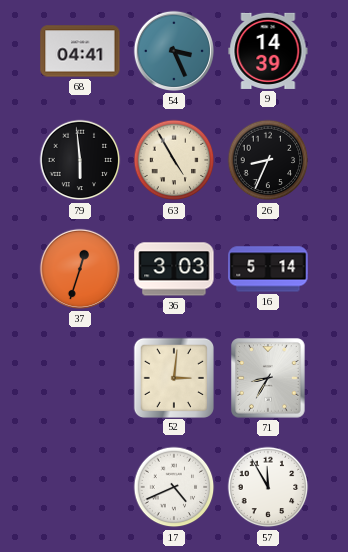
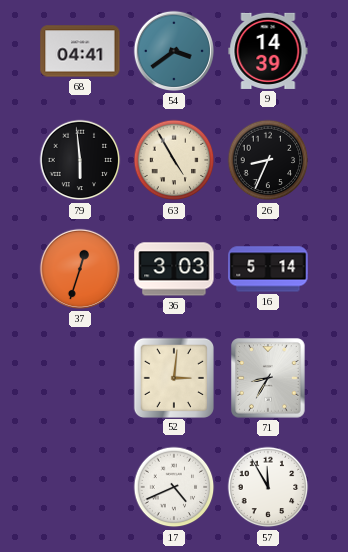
54: 3:26 -> 3:39
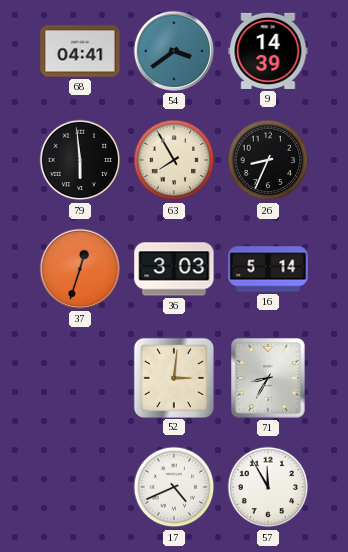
63: 4:55 -> 7:55
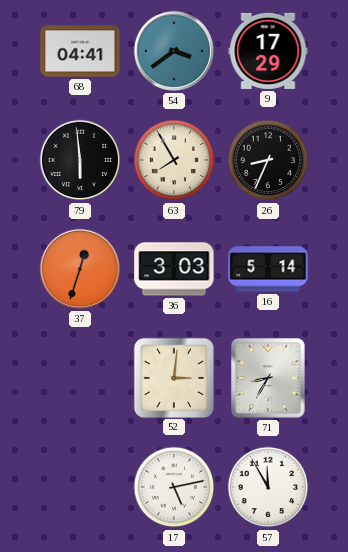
9: 14:39 -> 17:29
17: 4:41 -> 5:13
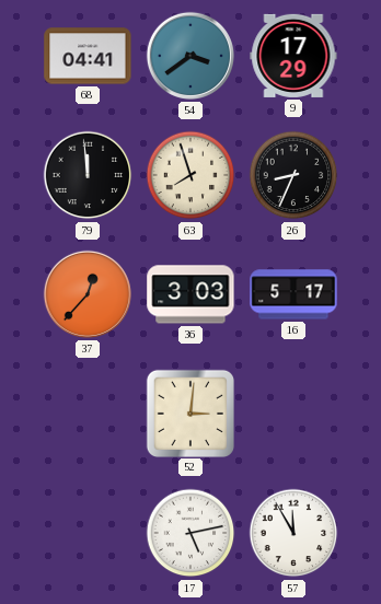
79: 5:59 -> 11:59
63: 7:55 -> 7:57
37: 12:33 -> 12:37
16: 5:14 -> 5:17
71: 8:35 -> none
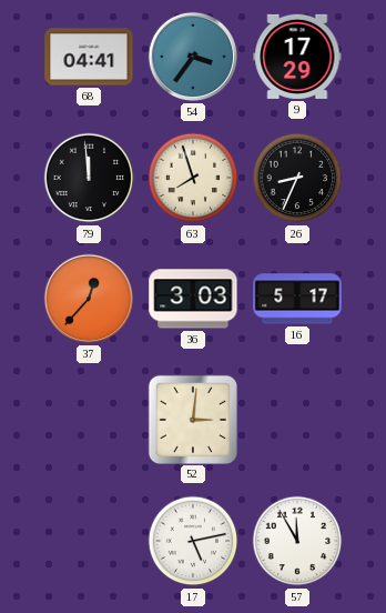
54: 3:39 -> 3:36
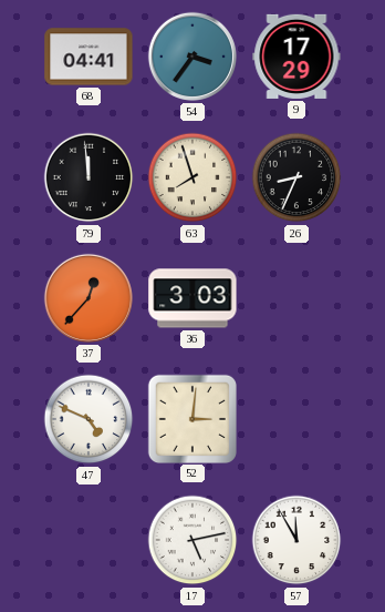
16: 5:17 -> none
47: none -> 4:49
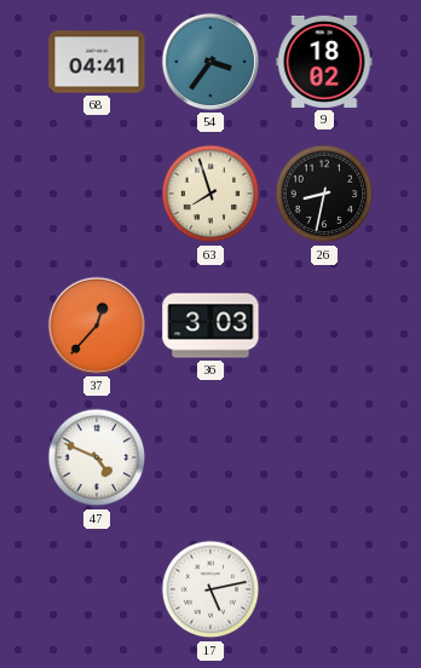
9: 17:29 -> 18:02
79: 11:59 -> none
26: 8:34 -> 8:32
52: 3:01 -> none
57: 11:55 -> none
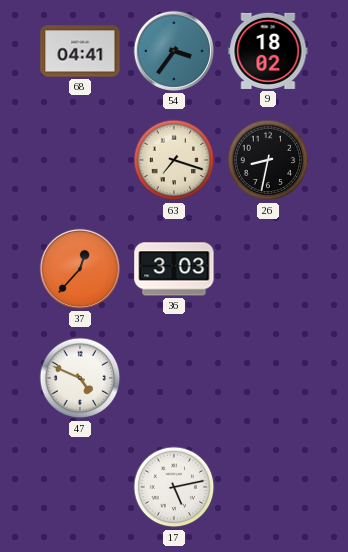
63: 7:57 -> 7:18
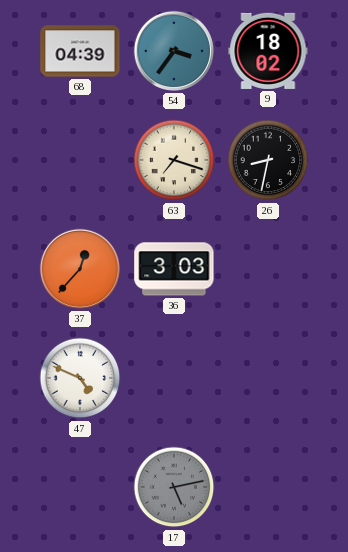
68: 04:41 -> 04:39
17 dial: white -> grey
